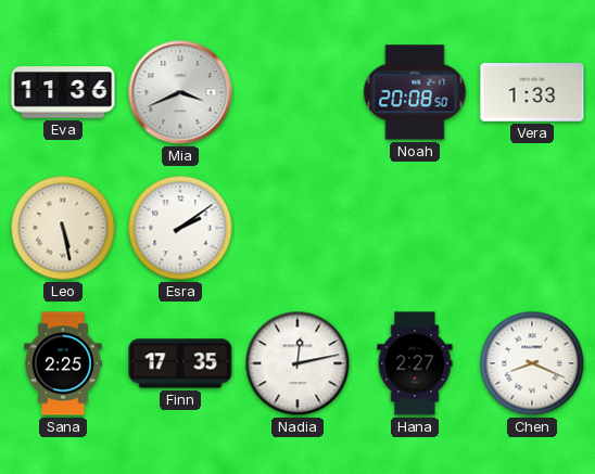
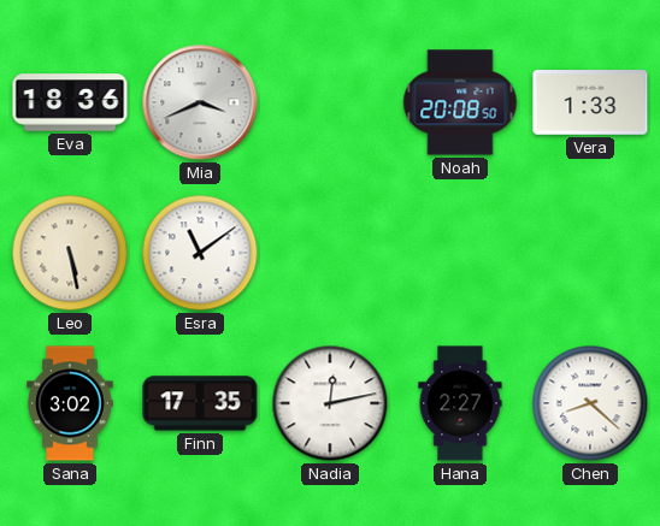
Eva: 11:36 -> 18:36
Esra: 2:09 -> 11:09
Sana: 2:25 -> 3:02
Chen: 8:19 -> 8:22
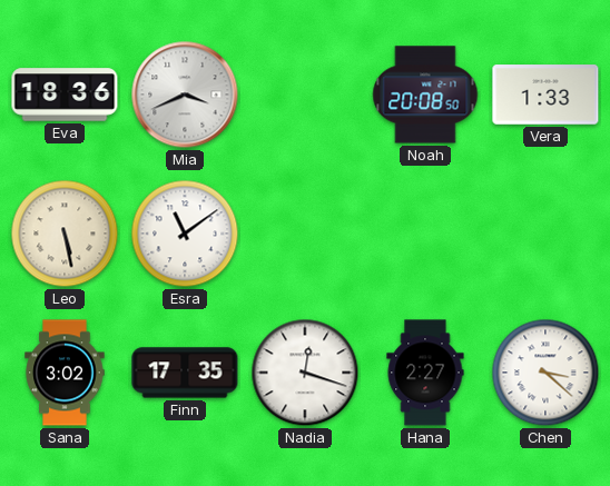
Nadia: 12:13 -> 12:18
Chen: 8:22 -> 3:22
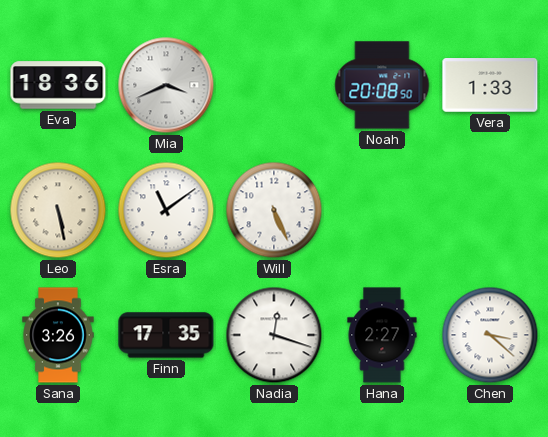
Will: none -> 5:26
Sana: 3:02 -> 3:26
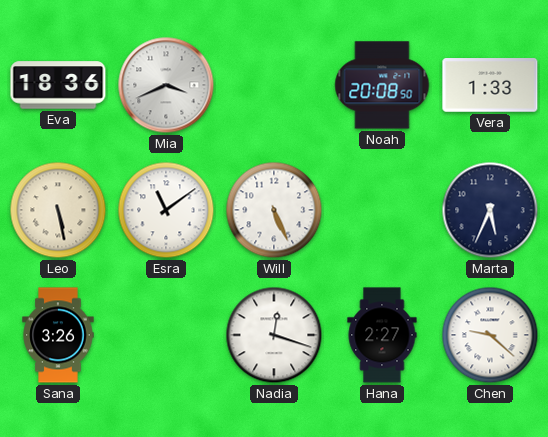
Marta: none -> 5:34
Finn: 17:35 -> none
Chen: 3:22 -> 9:22
